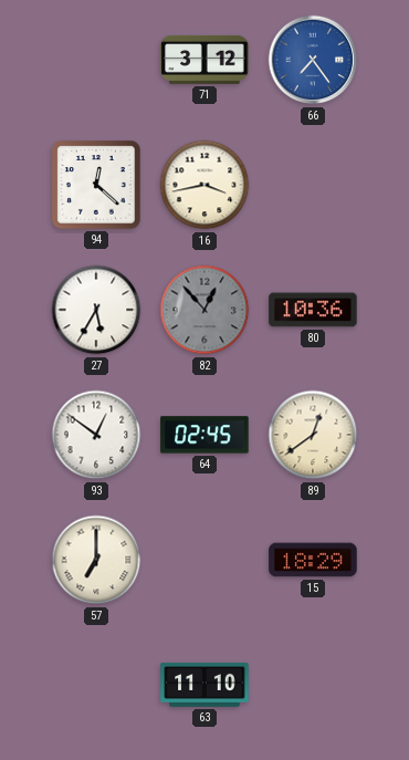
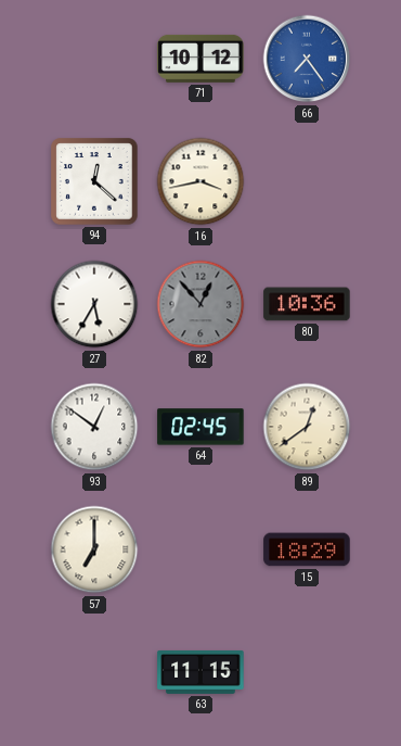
71: 3:12 -> 10:12
63: 11:10 -> 11:15
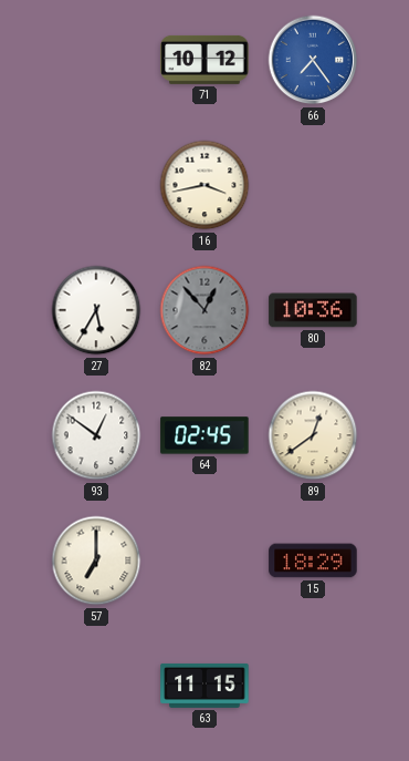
94: 12:22 -> none
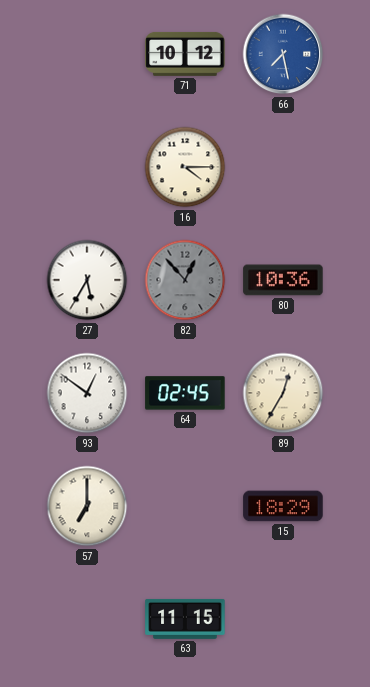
66: 7:24 -> 7:28
16: 3:43 -> 4:15
89: 12:39 -> 12:35
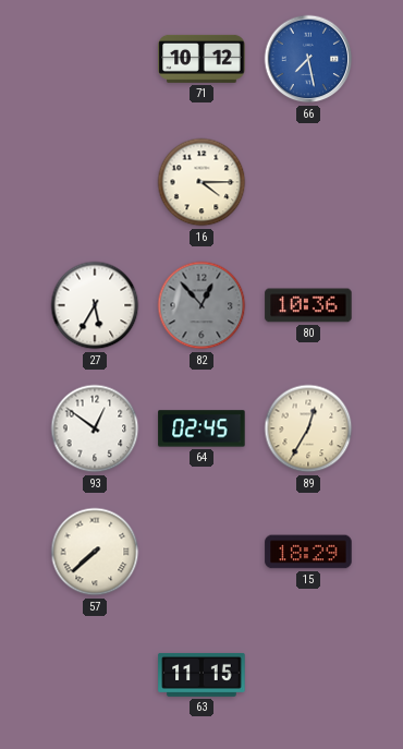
57: 7:00 -> 7:38
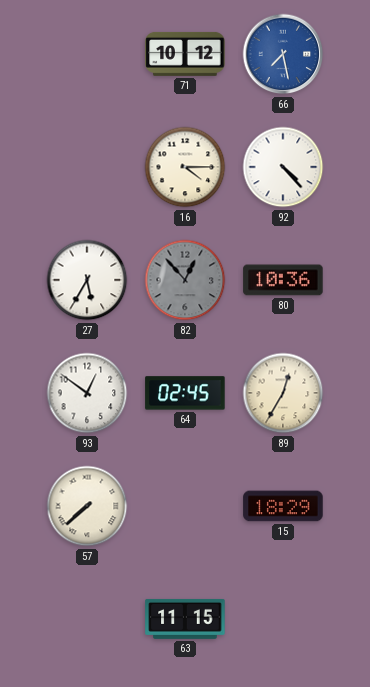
92: none -> 4:23
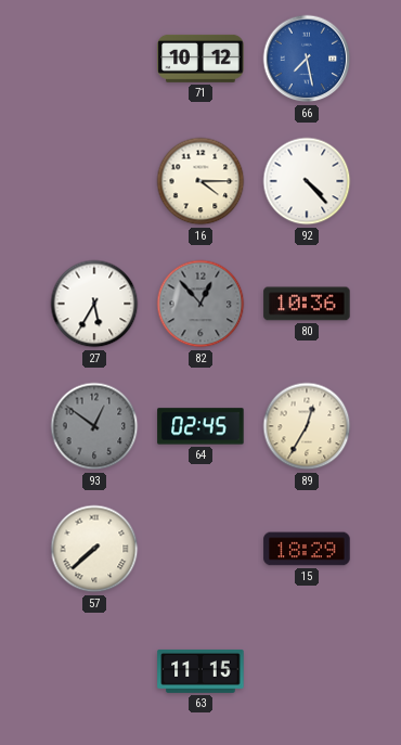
93 dial: white -> grey
